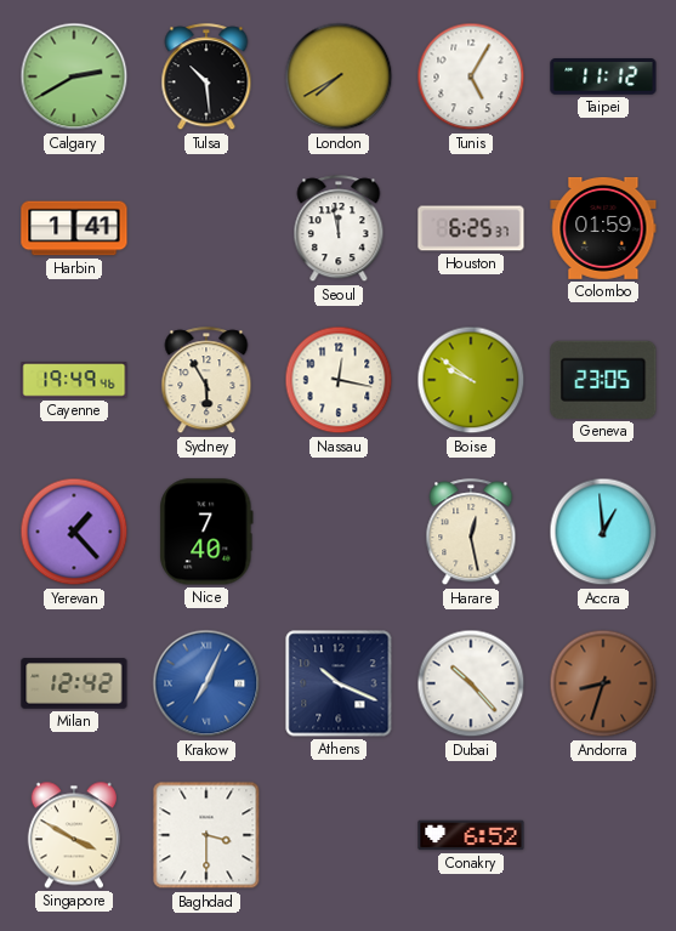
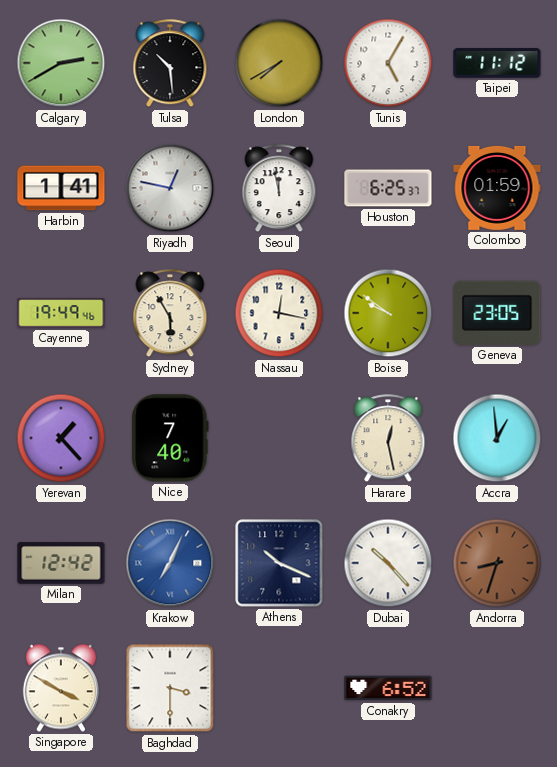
Riyadh: none -> 12:47
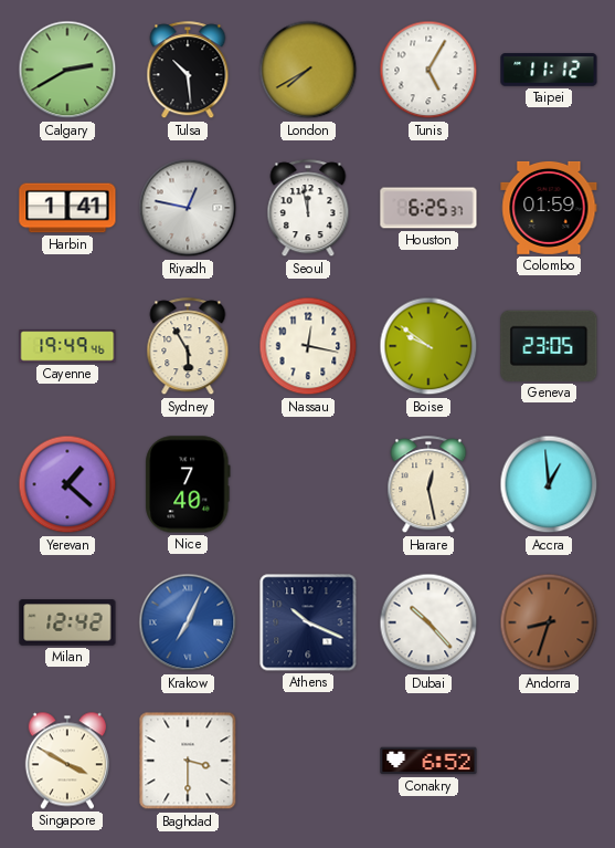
Yerevan: 1:23 -> 1:22
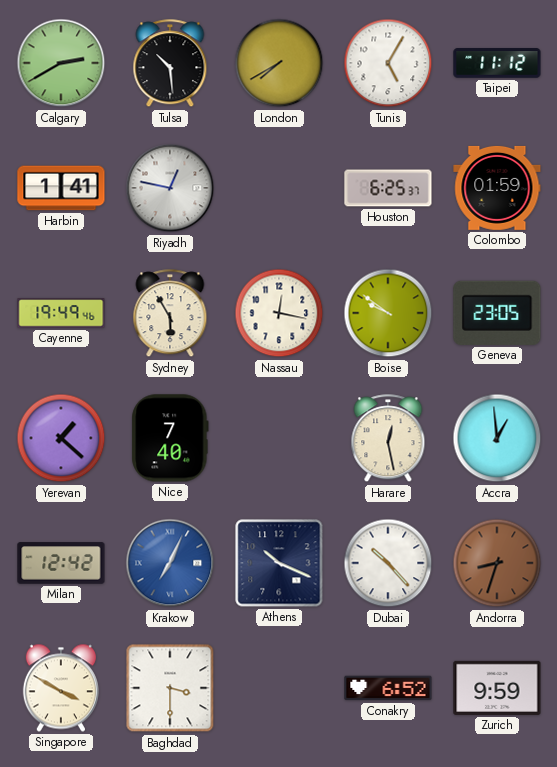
Seoul: 11:58 -> none
Zurich: none -> 9:59
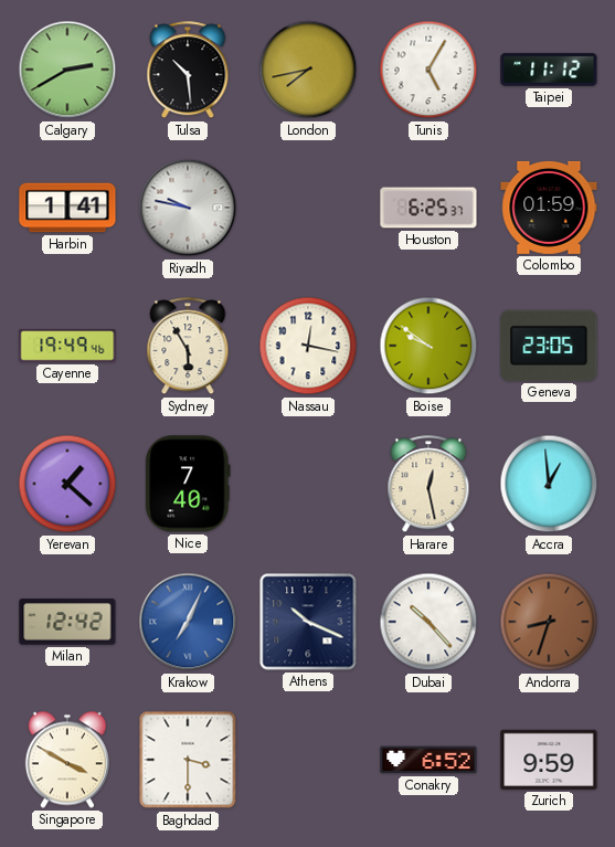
London: 7:40 -> 7:43
Riyadh: 12:47 -> 9:47
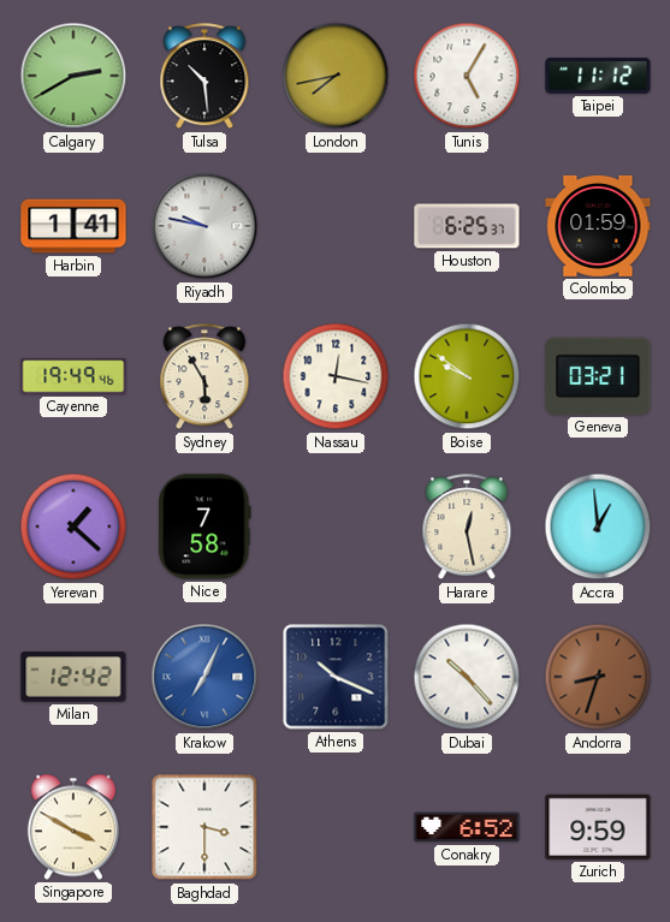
Geneva: 23:05 -> 03:21
Nice: 7:40 -> 7:58
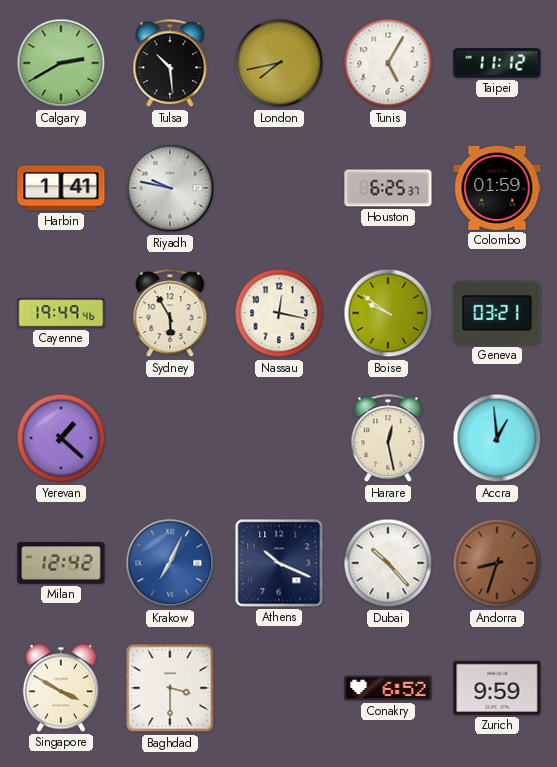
Nice: 7:58 -> none
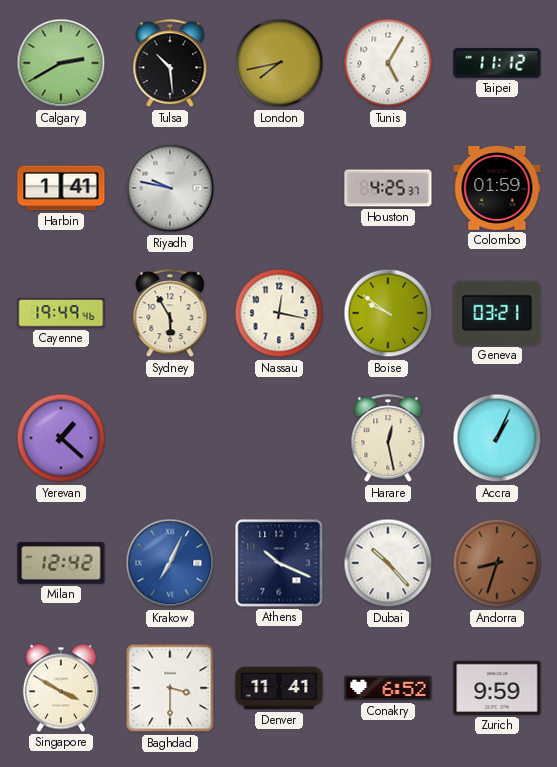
Houston: 6:25 -> 4:25
Accra: 12:59 -> 1:04
Denver: none -> 11:41
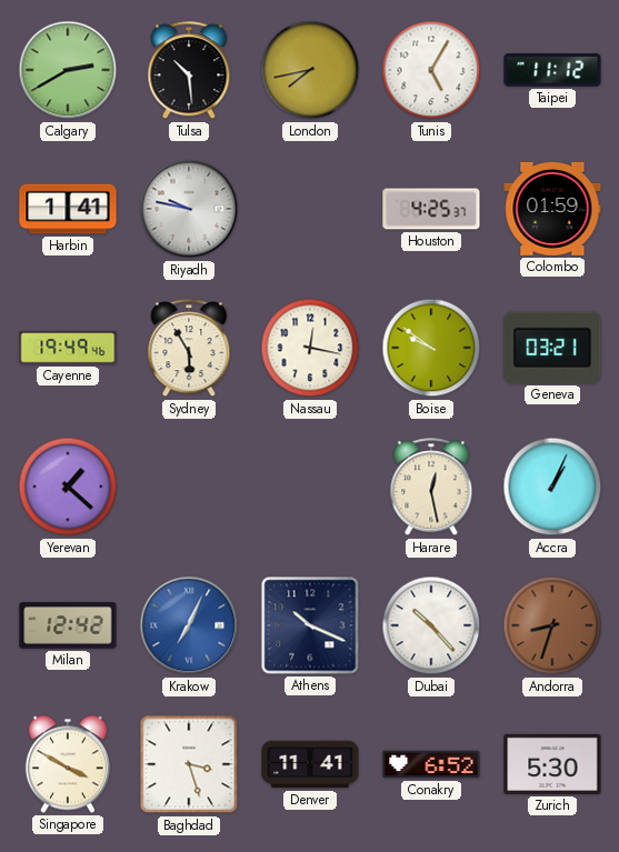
Baghdad: 3:30 -> 3:27
Zurich: 9:59 -> 5:30
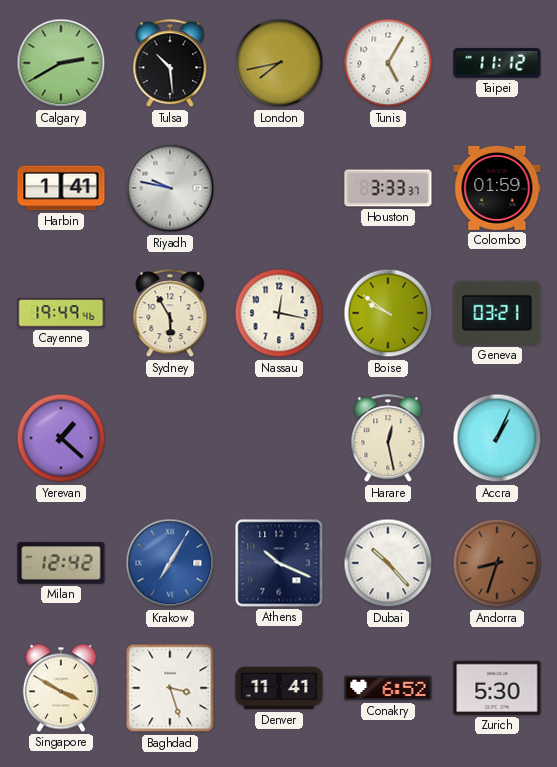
Houston: 4:25 -> 3:33
Krakow: 7:04 -> 7:05
